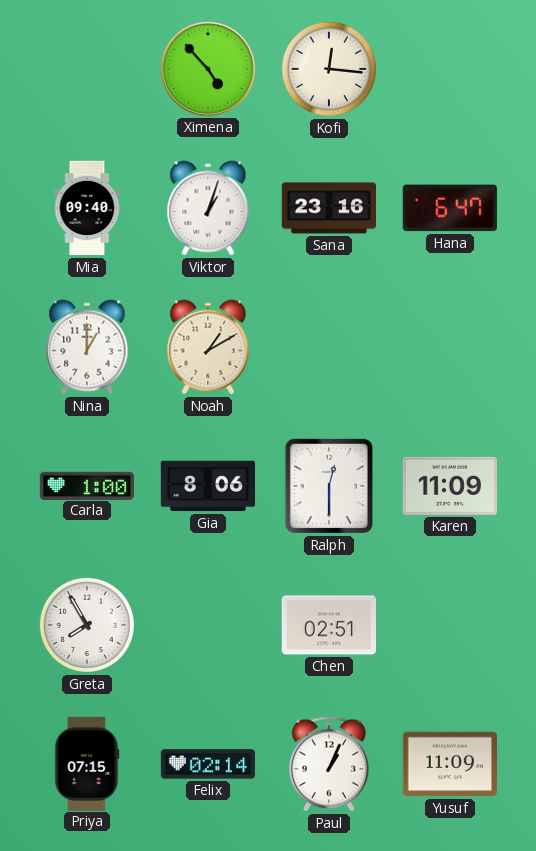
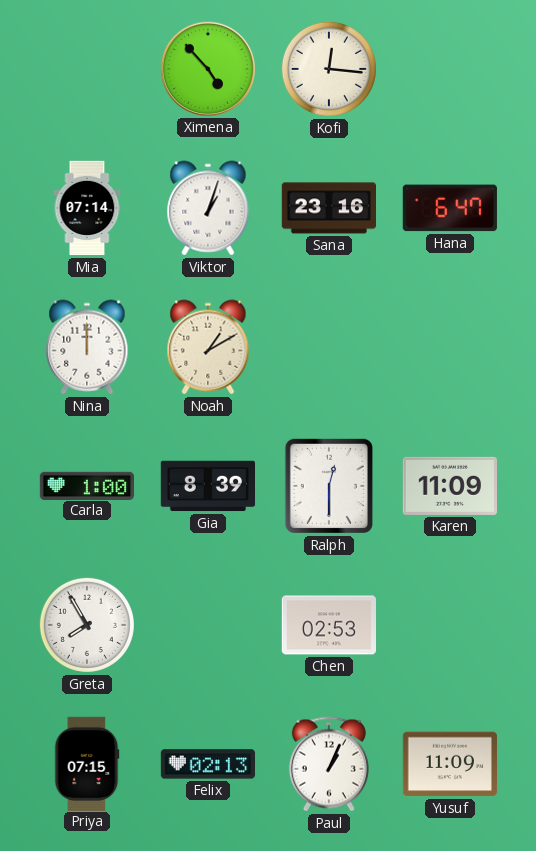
Mia: 09:40 -> 07:14
Nina: 1:00 -> 12:00
Gia: 8:06 -> 8:39
Chen: 02:51 -> 02:53
Felix: 02:14 -> 02:13
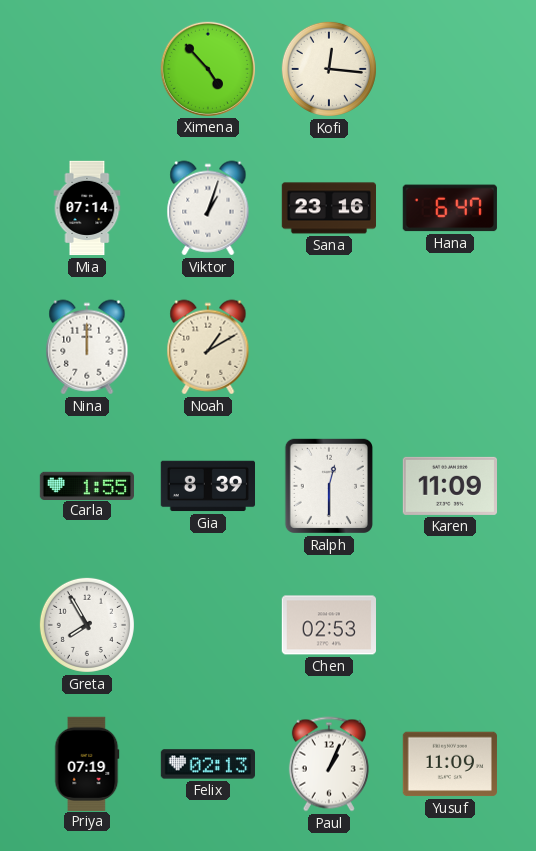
Carla: 1:00 -> 1:55
Priya: 07:15 -> 07:19
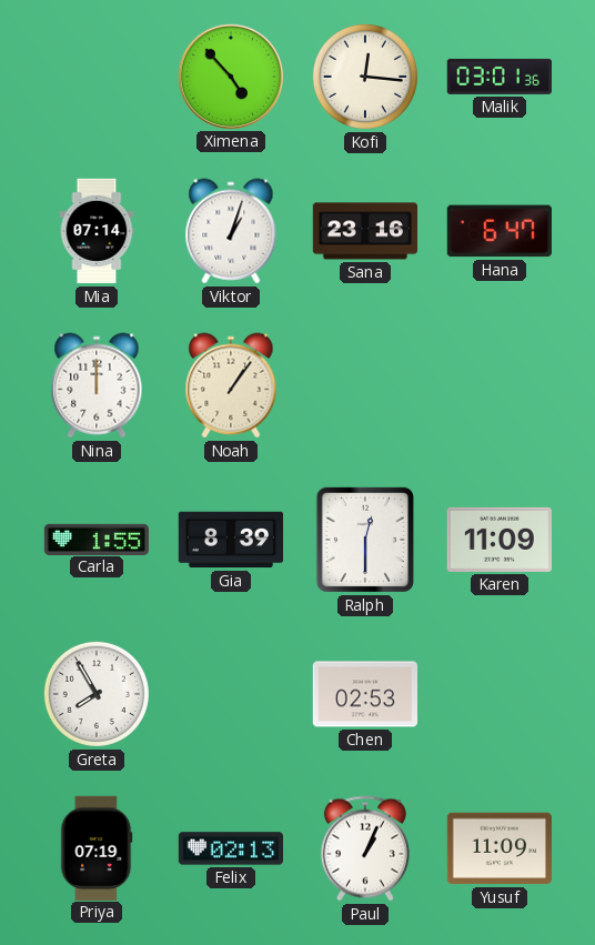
Malik: none -> 03:01
Noah: 1:10 -> 1:06
